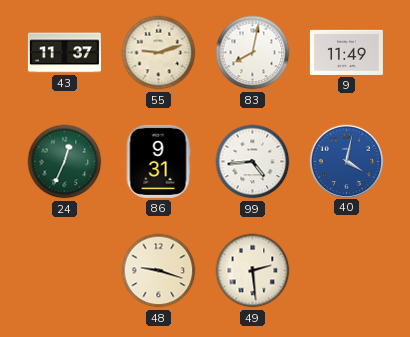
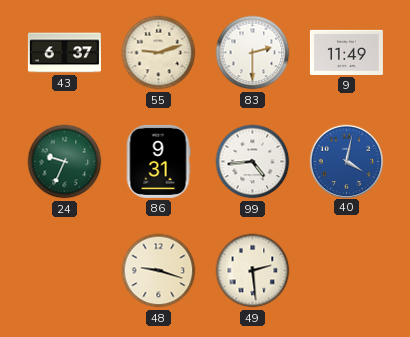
43: 11:37 -> 6:37
83: 8:02 -> 2:30
24: 12:34 -> 9:34
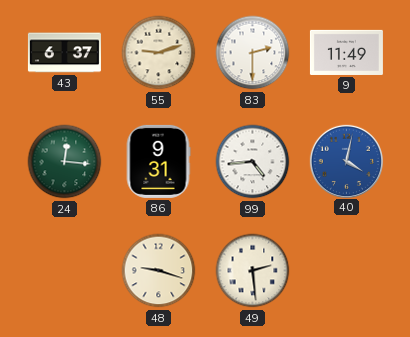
24: 9:34 -> 12:16
